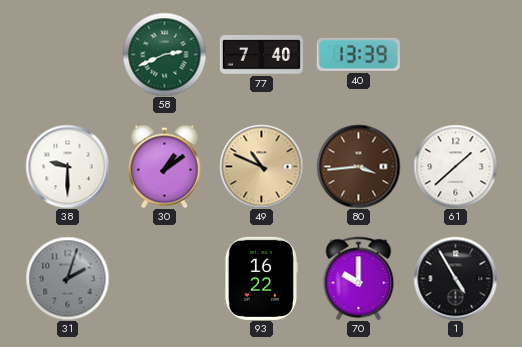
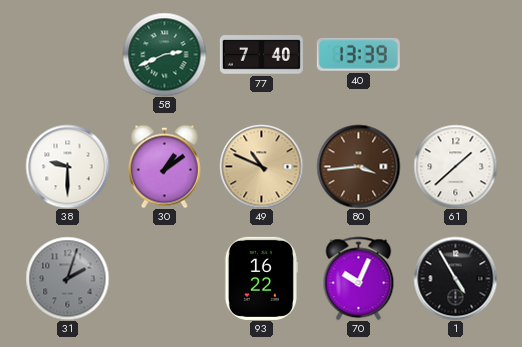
70: 10:00 -> 10:04
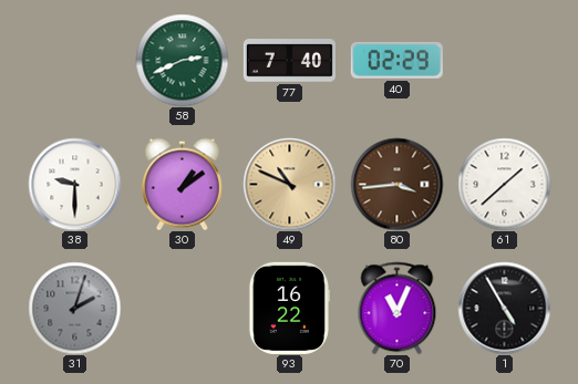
40: 13:39 -> 02:29
70: 10:04 -> 11:04
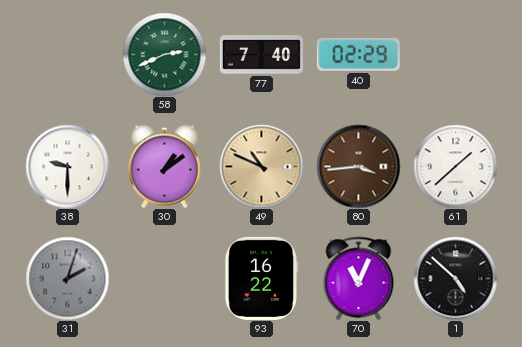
1: 4:55 -> 4:52
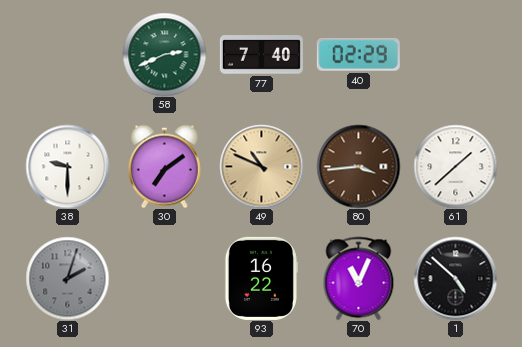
30: 1:09 -> 7:09
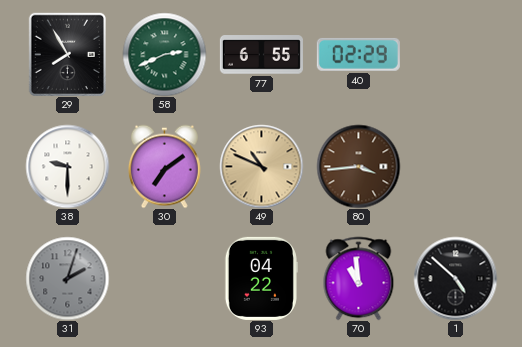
29: none -> 7:55
77: 7:40 -> 6:55
61: 1:38 -> none
93: 16:22 -> 04:22
70: 11:04 -> 10:59
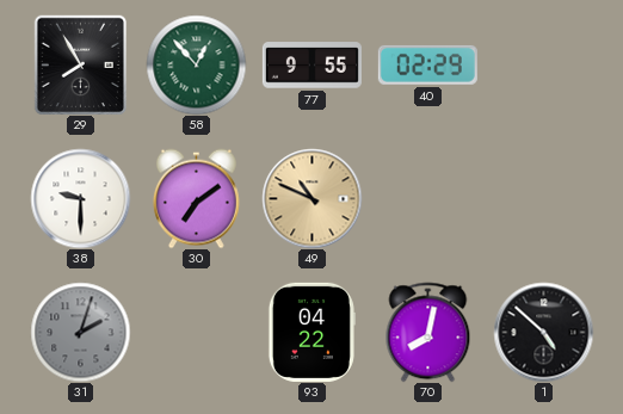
58: 2:41 -> 12:53
77: 6:55 -> 9:55
80: 3:44 -> none
70: 10:59 -> 8:02
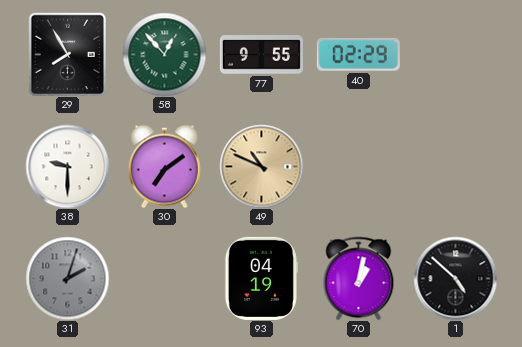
93: 04:22 -> 04:19
70: 8:02 -> 1:02
